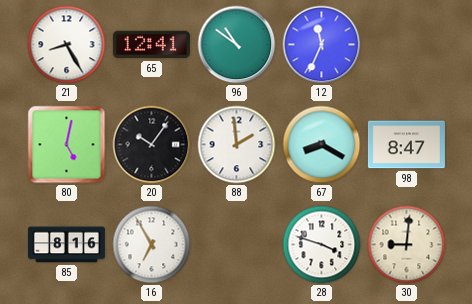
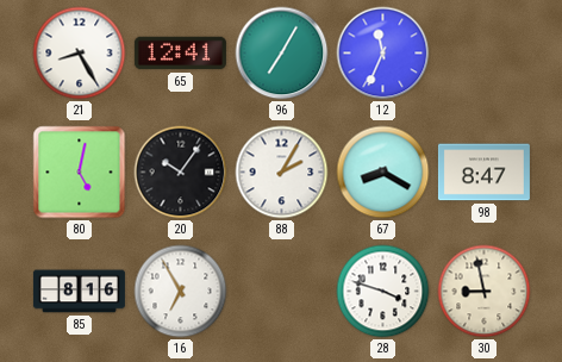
96: 10:51 -> 7:05
88: 1:59 -> 2:05
30: 9:01 -> 8:58
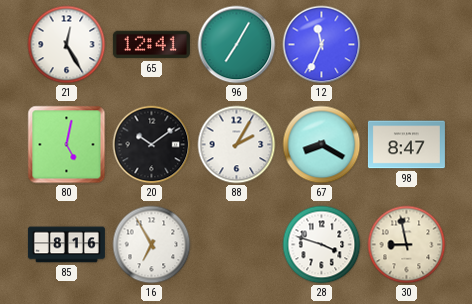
21: 8:25 -> 12:25
20: 10:06 -> 10:09
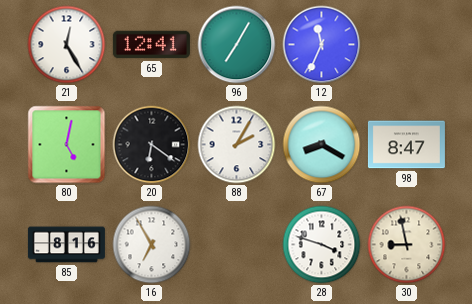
20: 10:09 -> 6:21
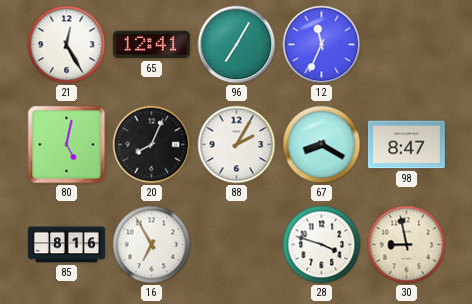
20: 6:21 -> 8:04
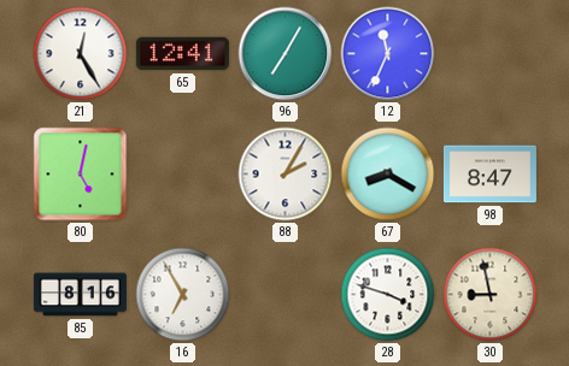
20: 8:04 -> none
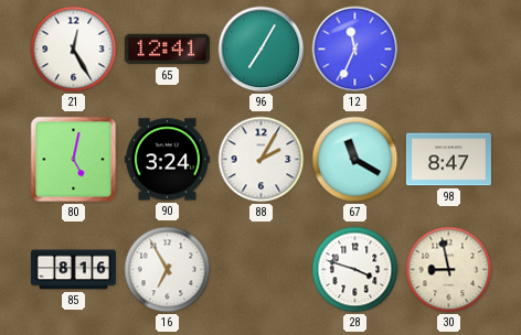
90: none -> 3:24
67: 8:20 -> 11:20
